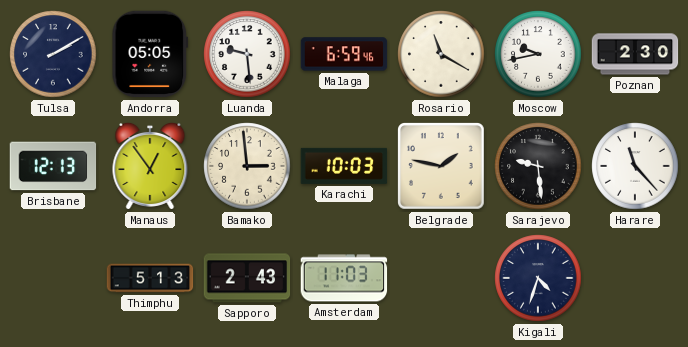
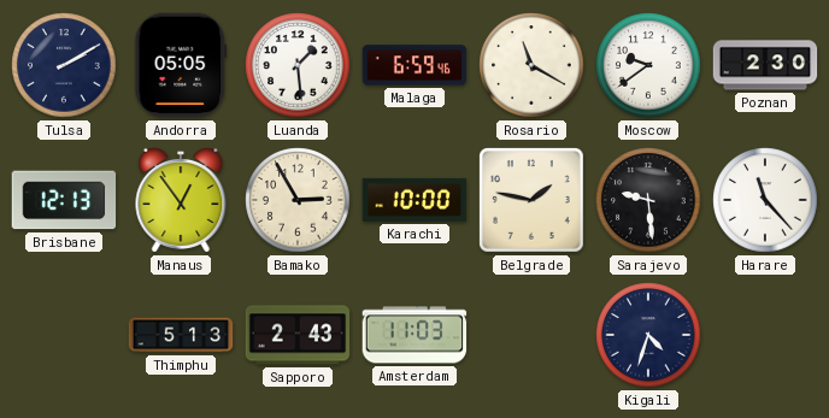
Luanda: 9:29 -> 1:29
Moscow: 9:43 -> 9:39
Bamako: 2:59 -> 2:55
Karachi: 10:03 -> 10:00
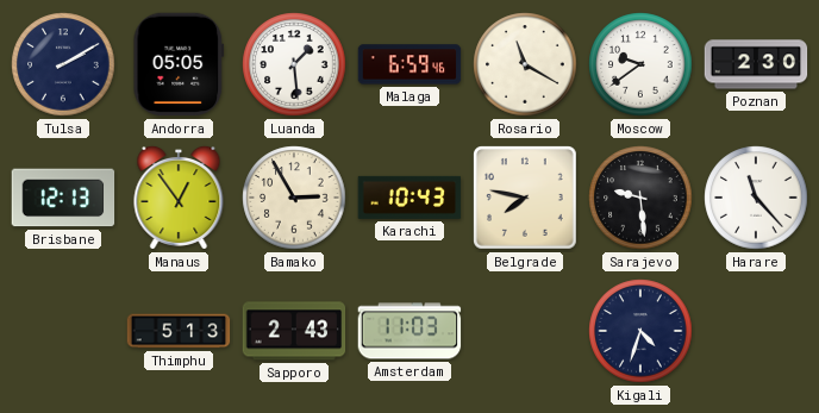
Karachi: 10:00 -> 10:43
Belgrade: 1:47 -> 7:47
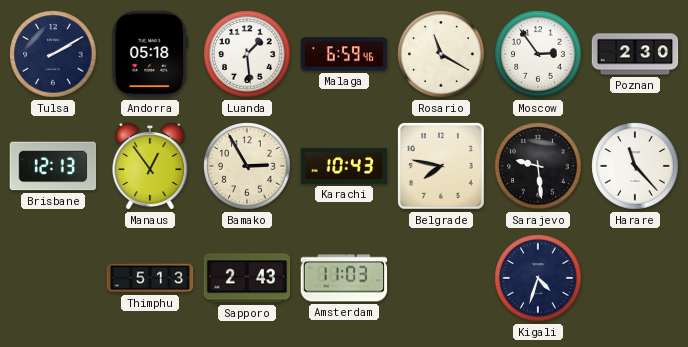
Andorra: 05:05 -> 05:18
Moscow: 9:39 -> 2:54
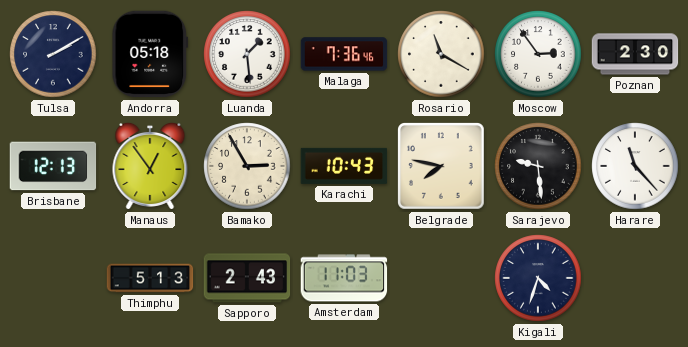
Malaga: 6:59 -> 7:36
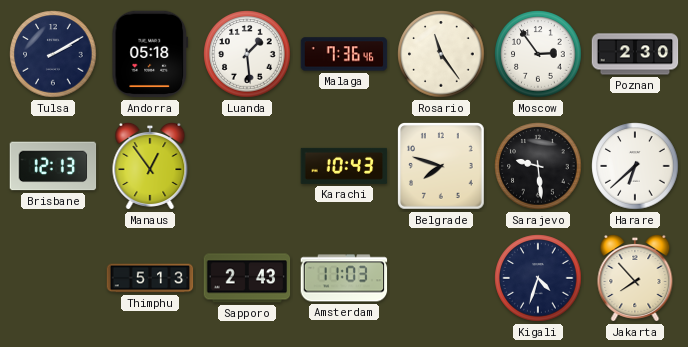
Rosario: 11:20 -> 11:24
Bamako: 2:55 -> none
Belgrade: 7:47 -> 7:48
Harare: 11:23 -> 6:38
Jakarta: none -> 7:53
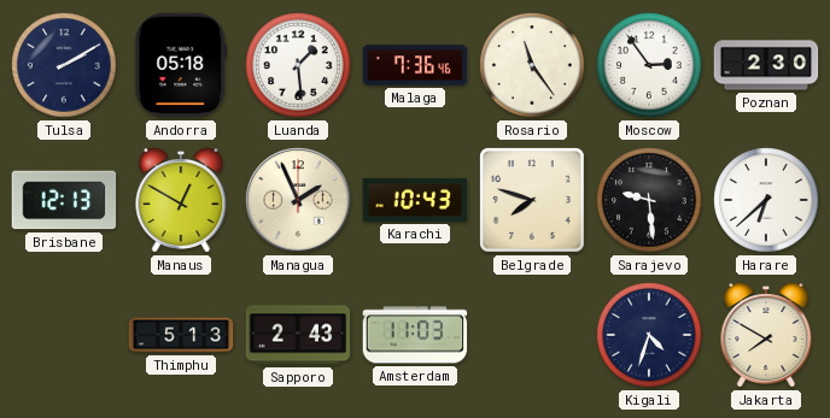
Manaus: 12:54 -> 12:50
Managua: none -> 1:56
Jakarta: 7:53 -> 7:50
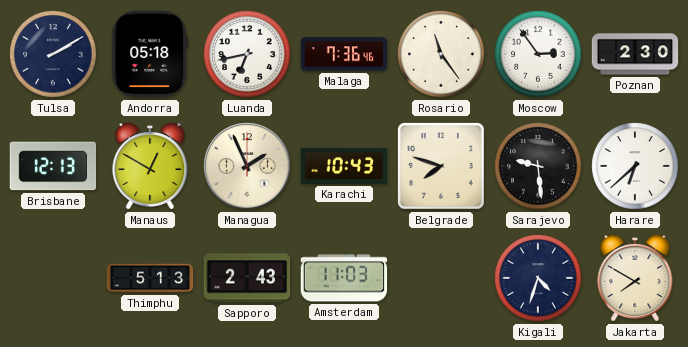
Luanda: 1:29 -> 6:43
